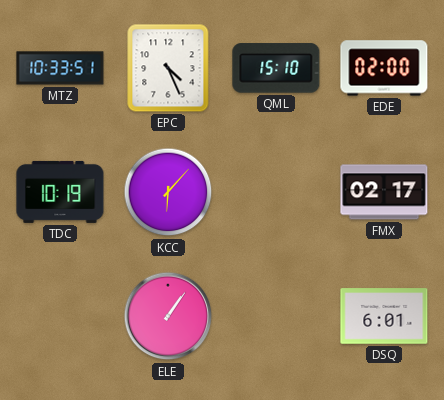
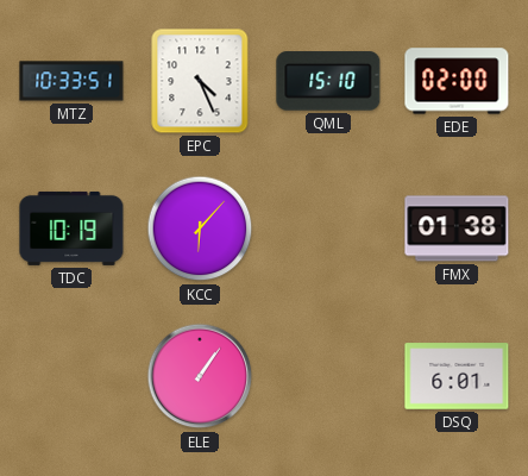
FMX: 02:17 -> 01:38
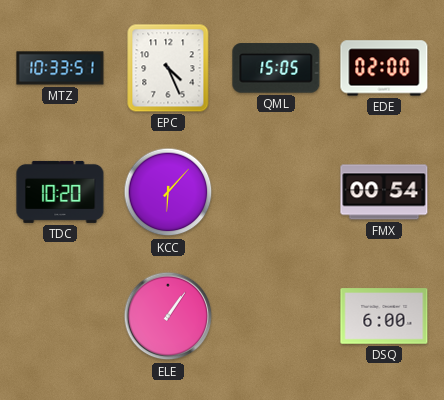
QML: 15:10 -> 15:05
TDC: 10:19 -> 10:20
FMX: 01:38 -> 00:54
DSQ: 6:01 -> 6:00
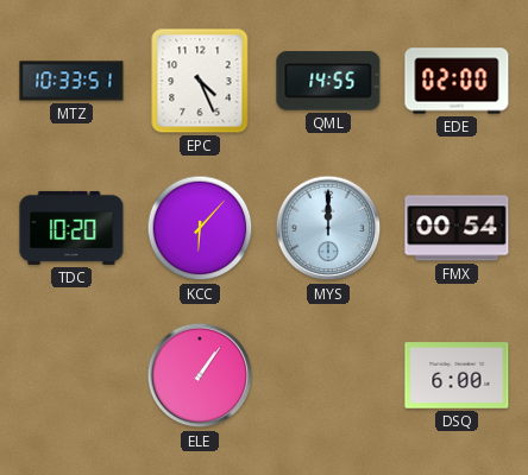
QML: 15:05 -> 14:55
MYS: none -> 12:00
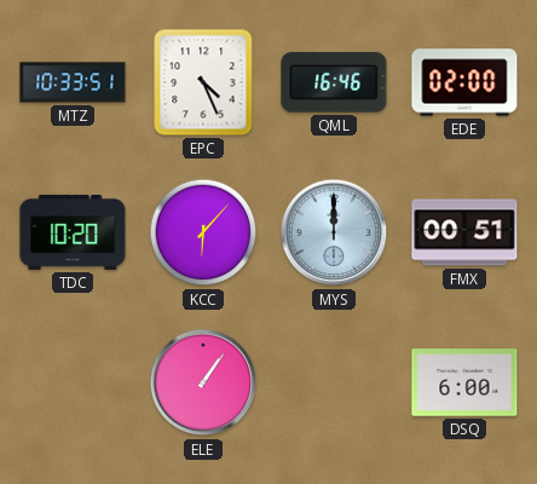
QML: 14:55 -> 16:46
FMX: 00:54 -> 00:51
